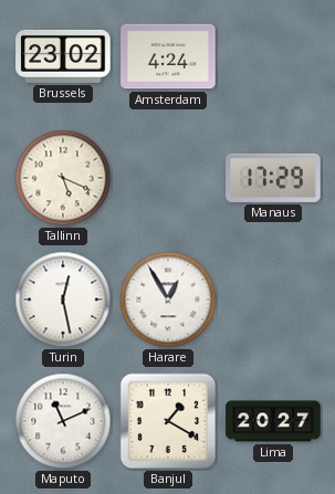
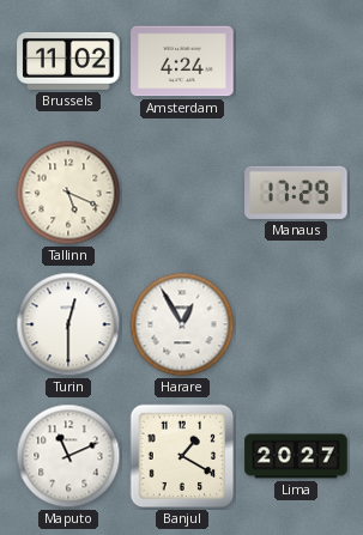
Brussels: 23:02 -> 11:02
Turin: 12:28 -> 12:30
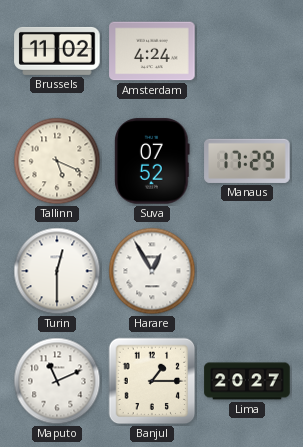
Suva: none -> 07:52
Banjul: 1:20 -> 1:15
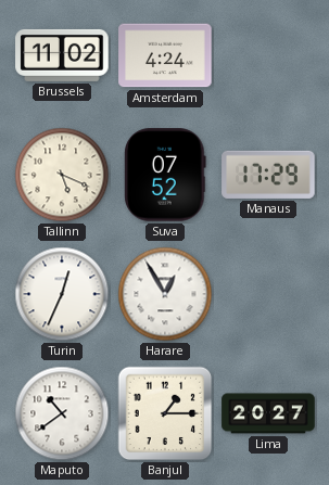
Turin: 12:30 -> 12:34
Maputo: 11:11 -> 10:39
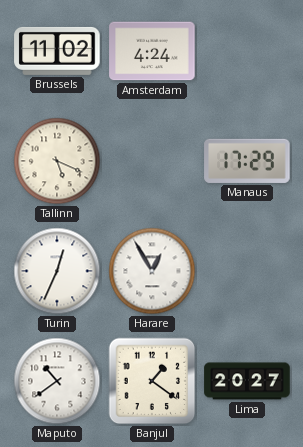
Suva: 07:52 -> none
Banjul: 1:15 -> 1:21
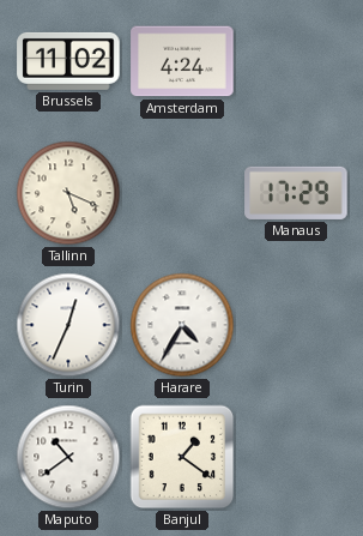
Harare: 12:55 -> 4:35
Lima: 20:27 -> none
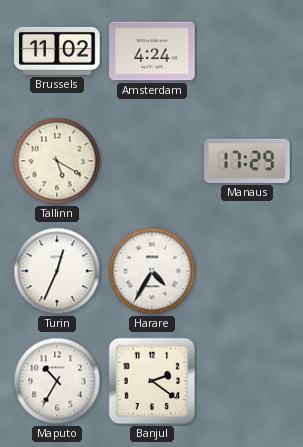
Tallinn: 5:19 -> 5:20
Maputo: 10:39 -> 10:35
Banjul: 1:21 -> 2:21
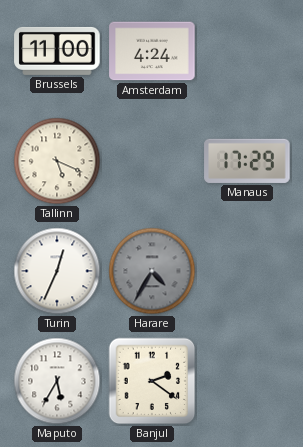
Brussels: 11:02 -> 11:00
Tallinn: 5:20 -> 5:19
Harare dial: white -> grey
Maputo: 10:35 -> 5:35
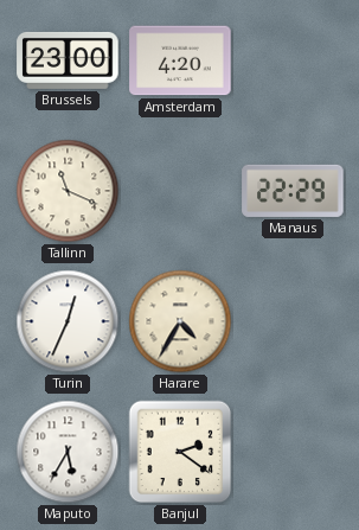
Brussels: 11:00 -> 23:00
Amsterdam: 4:24 -> 4:20
Tallinn: 5:19 -> 11:19
Manaus: 17:29 -> 22:29
Harare dial: grey -> cream
